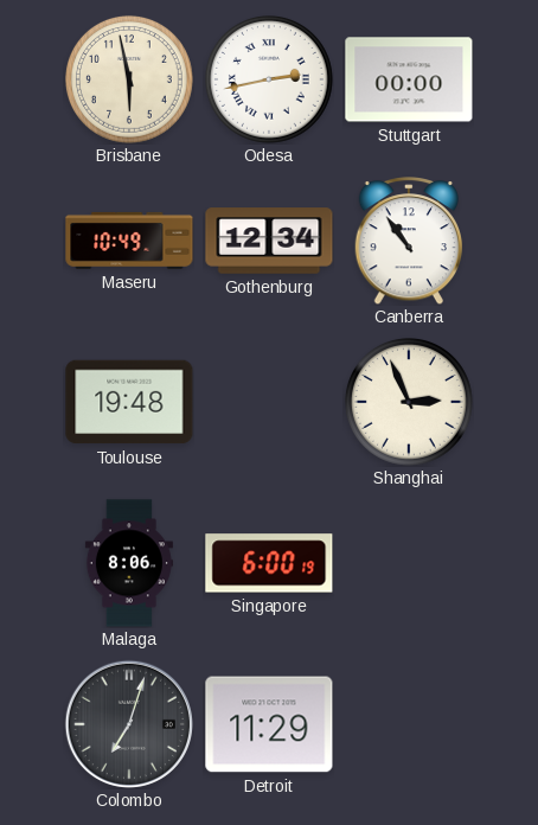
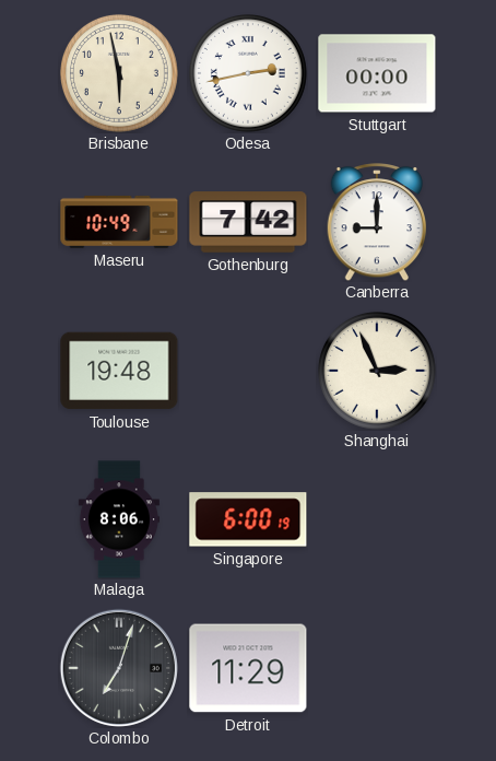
Gothenburg: 12:34 -> 7:42
Canberra: 10:54 -> 9:00
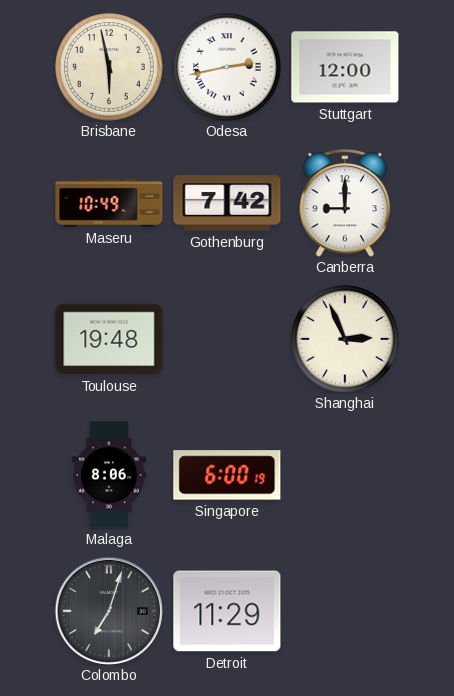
Stuttgart: 00:00 -> 12:00
